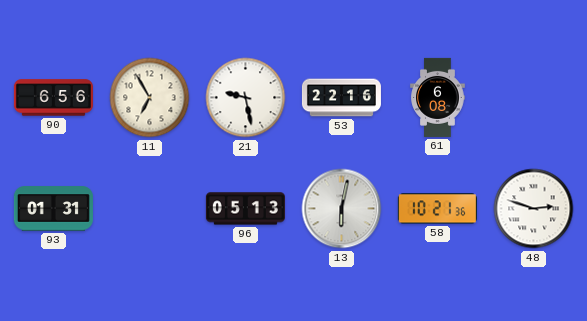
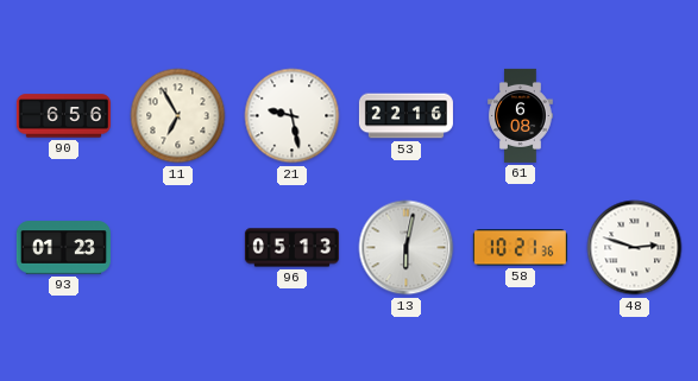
93: 01:31 -> 01:23
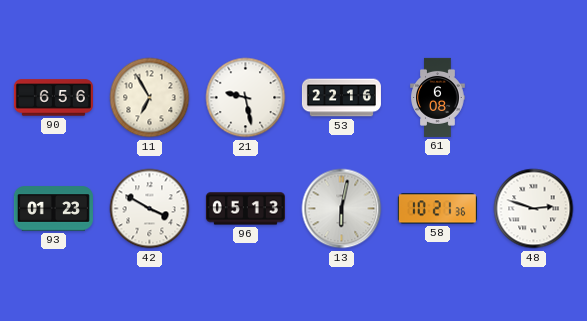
42: none -> 3:50
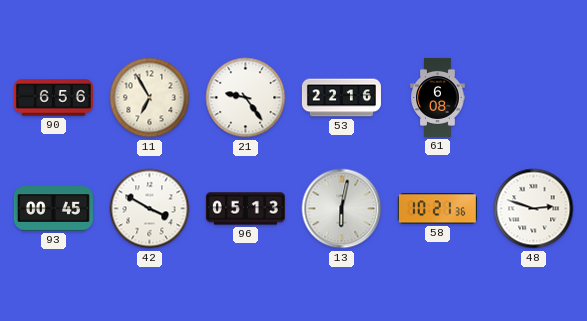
21: 9:28 -> 9:24
93: 01:23 -> 00:45
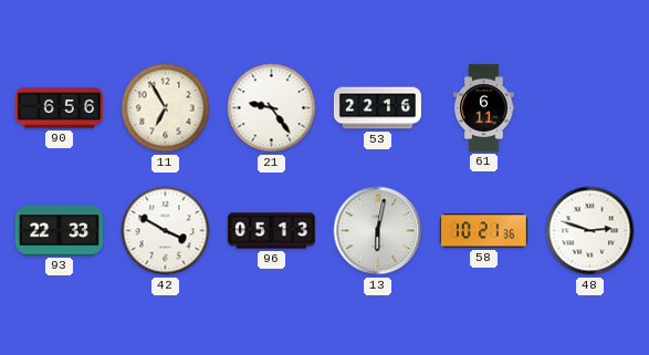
61: 6:08 -> 6:11
93: 00:45 -> 22:33
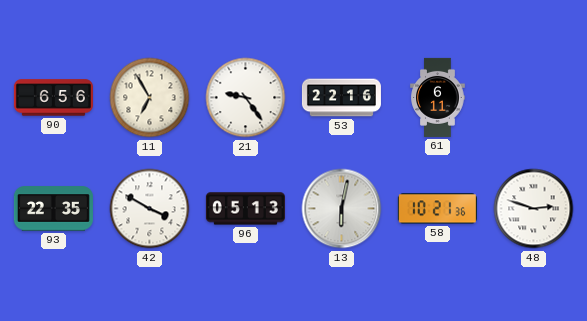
93: 22:33 -> 22:35
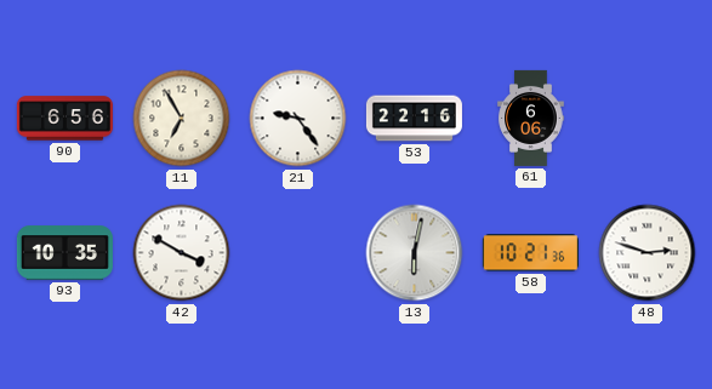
61: 6:11 -> 6:06
93: 22:35 -> 10:35
96: 05:13 -> none
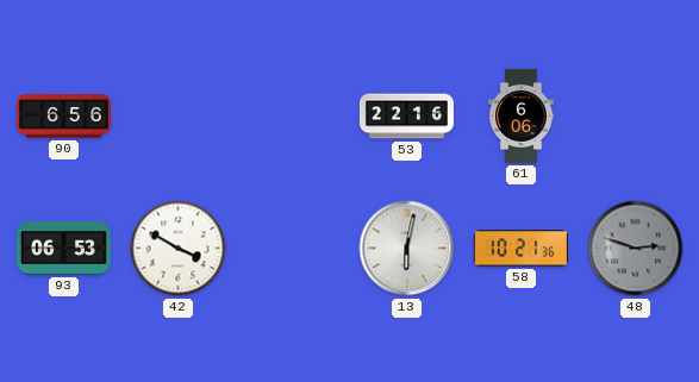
11: 6:55 -> none
21: 9:24 -> none
93: 10:35 -> 06:53
48 dial: white -> grey
